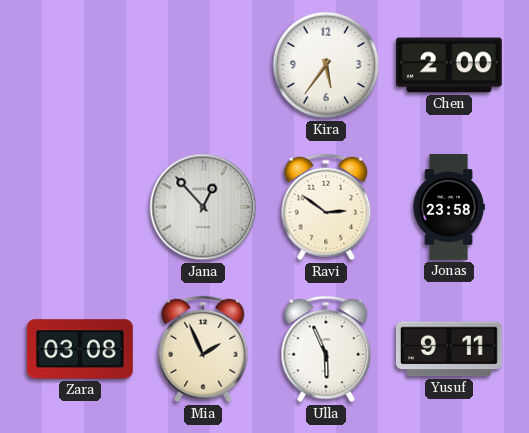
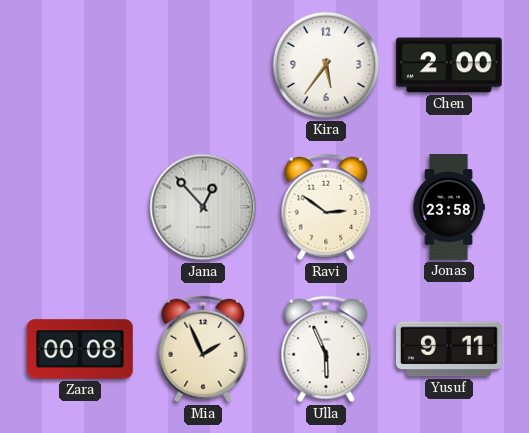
Zara: 03:08 -> 00:08
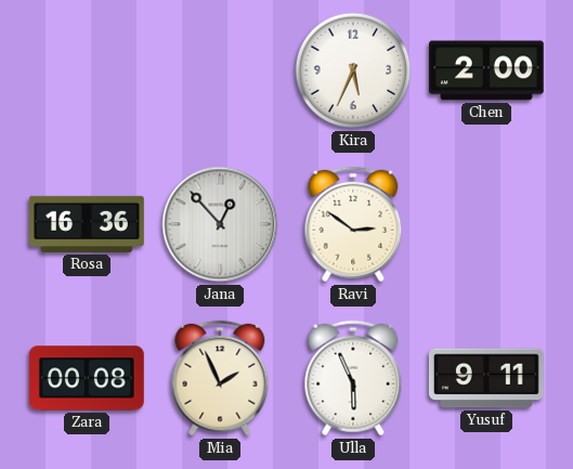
Kira: 5:36 -> 5:34
Rosa: none -> 16:36
Jonas: 23:58 -> none
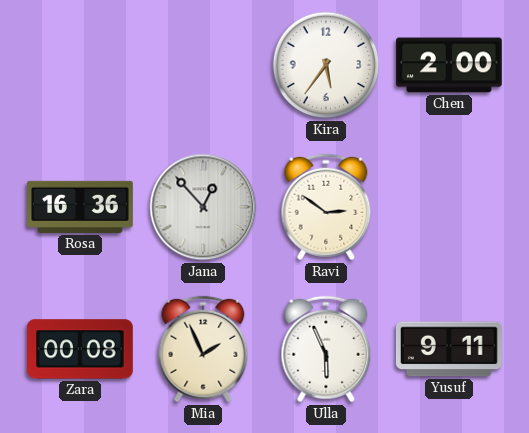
Kira: 5:34 -> 5:36
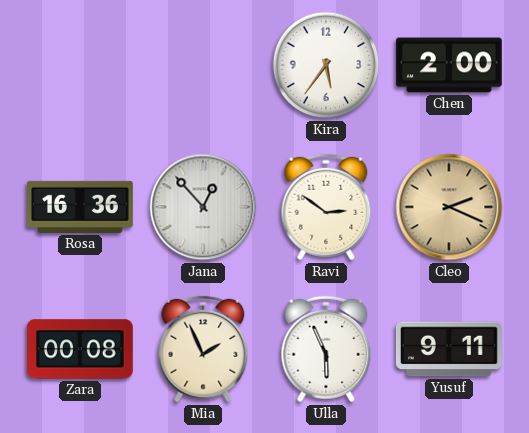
Cleo: none -> 2:19
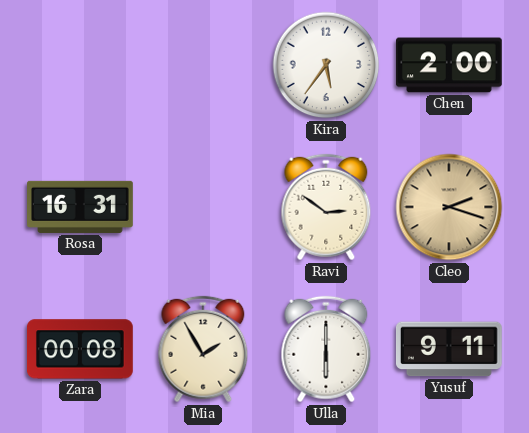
Rosa: 16:36 -> 16:31
Jana: 12:53 -> none
Cleo: 2:19 -> 2:18
Mia: 1:56 -> 1:55
Ulla: 5:56 -> 6:00
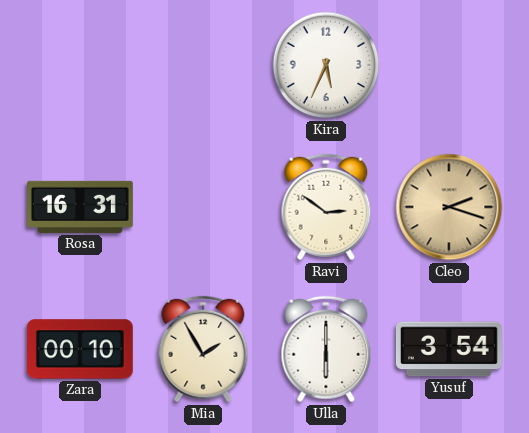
Kira: 5:36 -> 5:34
Chen: 2:00 -> none
Zara: 00:08 -> 00:10
Yusuf: 9:11 -> 3:54
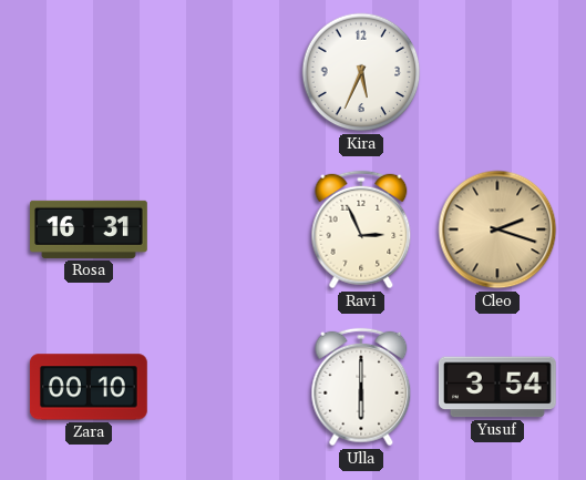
Ravi: 2:51 -> 2:56
Mia: 1:55 -> none
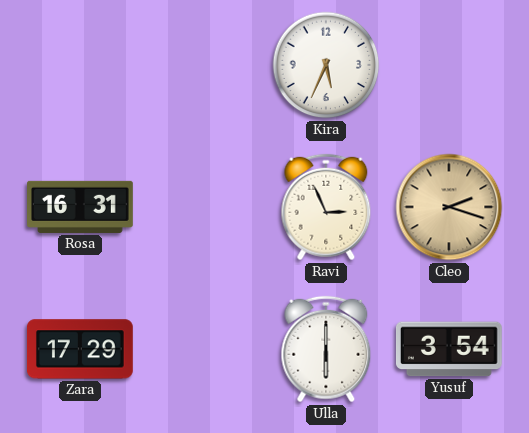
Zara: 00:10 -> 17:29
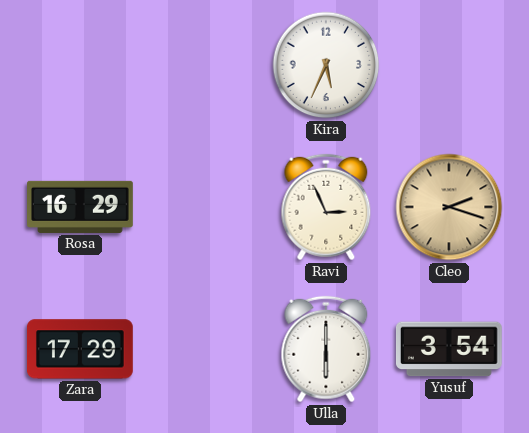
Rosa: 16:31 -> 16:29
